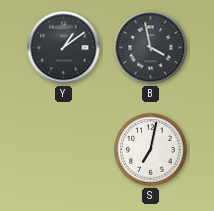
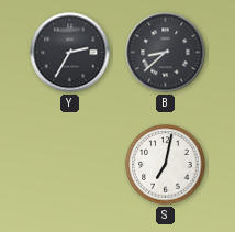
Y: 1:09 -> 2:35
B: 3:58 -> 8:38
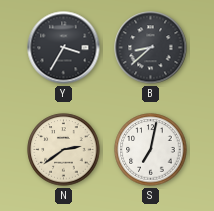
Y: 2:35 -> 3:35
N: none -> 2:39
